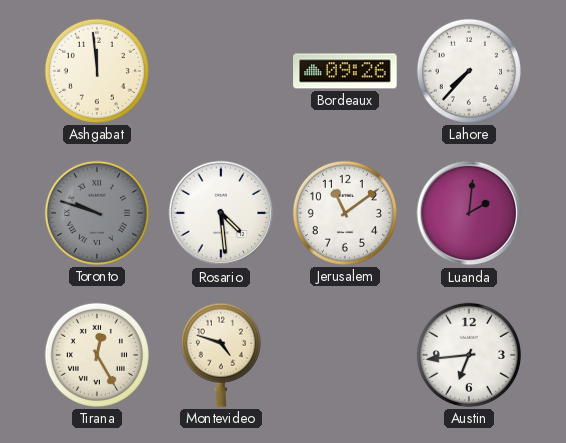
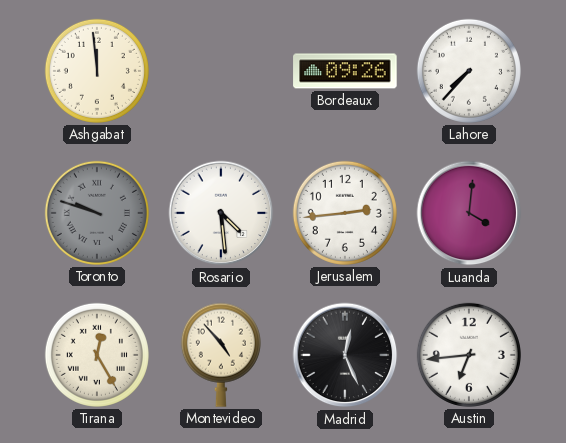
Jerusalem: 11:09 -> 2:44
Luanda: 2:01 -> 4:01
Montevideo: 4:48 -> 4:53
Madrid: none -> 12:26
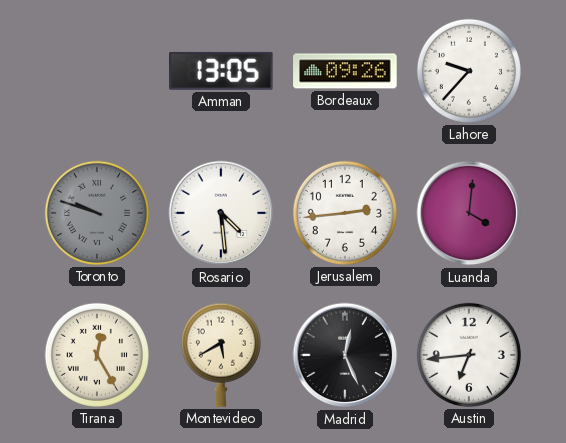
Ashgabat: 11:59 -> none
Amman: none -> 13:05
Lahore: 7:37 -> 9:37
Montevideo: 4:53 -> 5:40
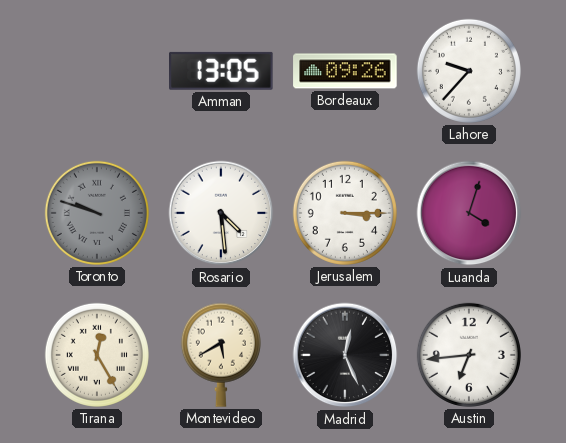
Jerusalem: 2:44 -> 3:15
Luanda: 4:01 -> 4:03
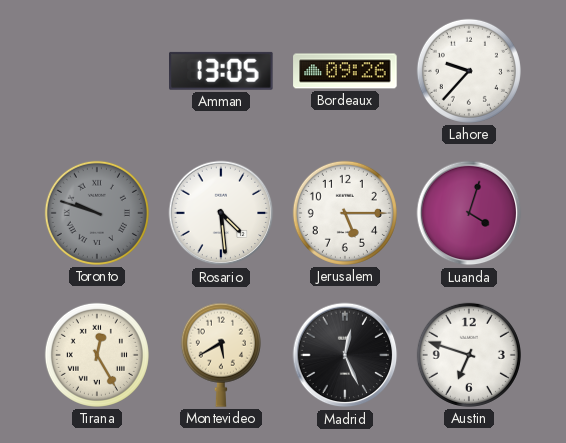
Jerusalem: 3:15 -> 5:15
Austin: 6:44 -> 6:48
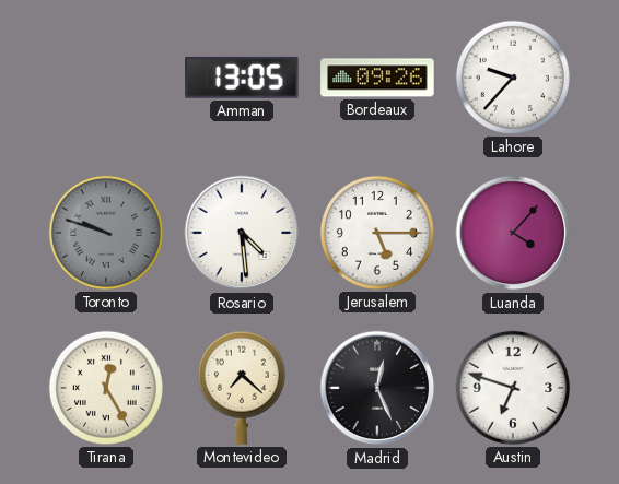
Luanda: 4:03 -> 4:07
Montevideo: 5:40 -> 7:22
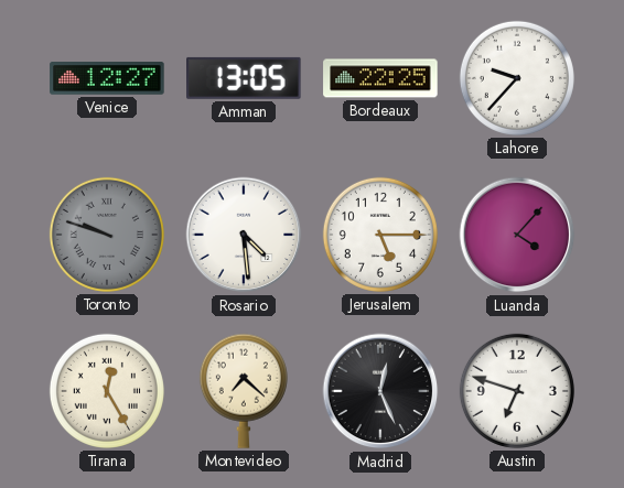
Venice: none -> 12:27
Bordeaux: 09:26 -> 22:25
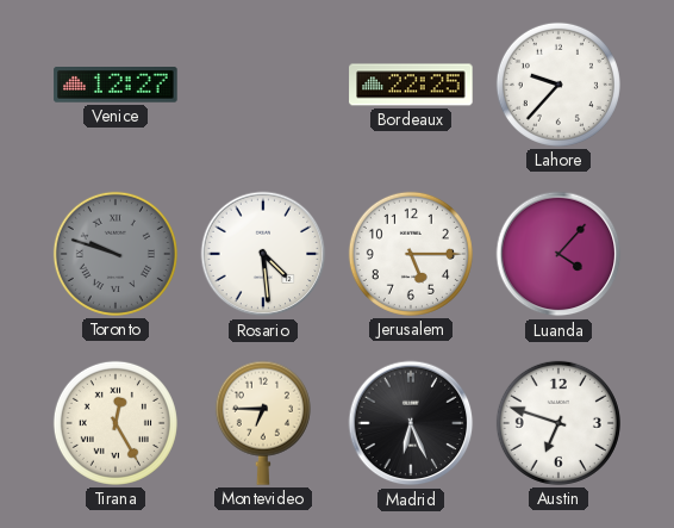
Amman: 13:05 -> none
Montevideo: 7:22 -> 6:45
Madrid: 12:26 -> 6:26
